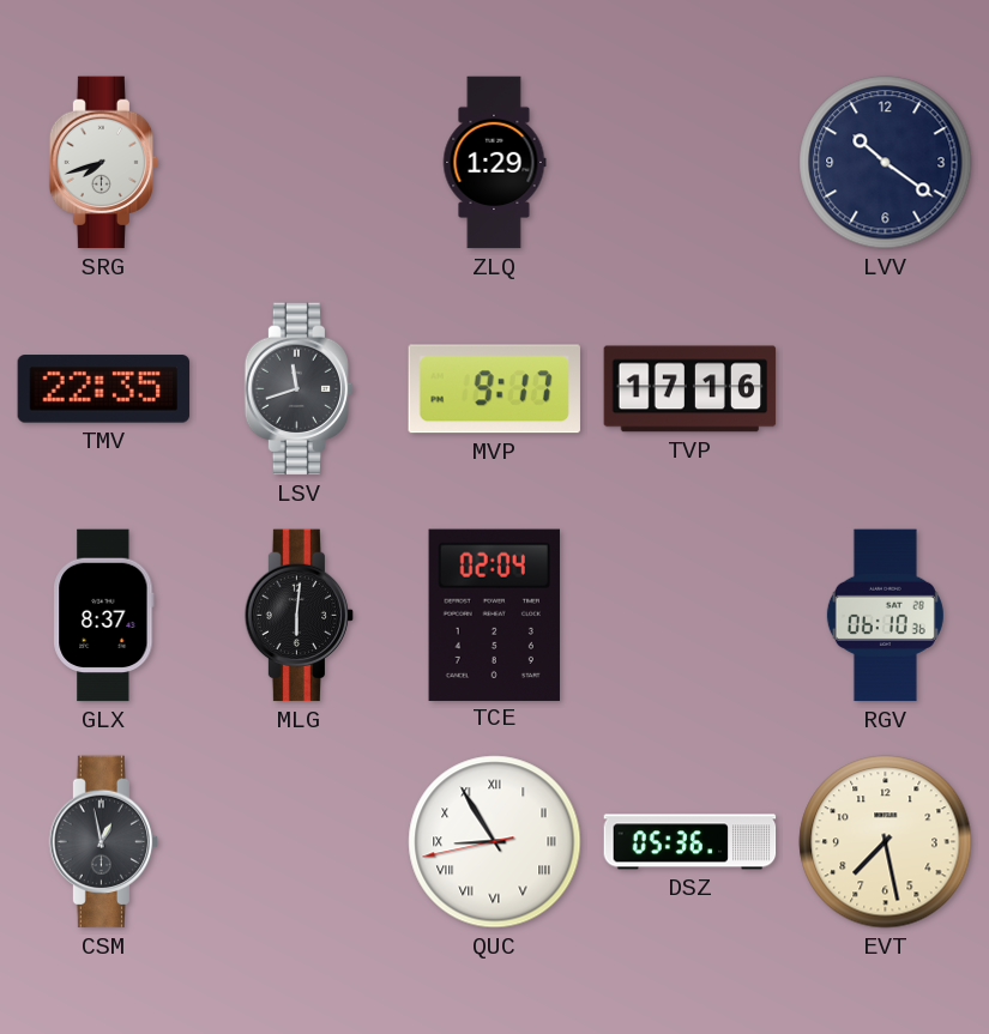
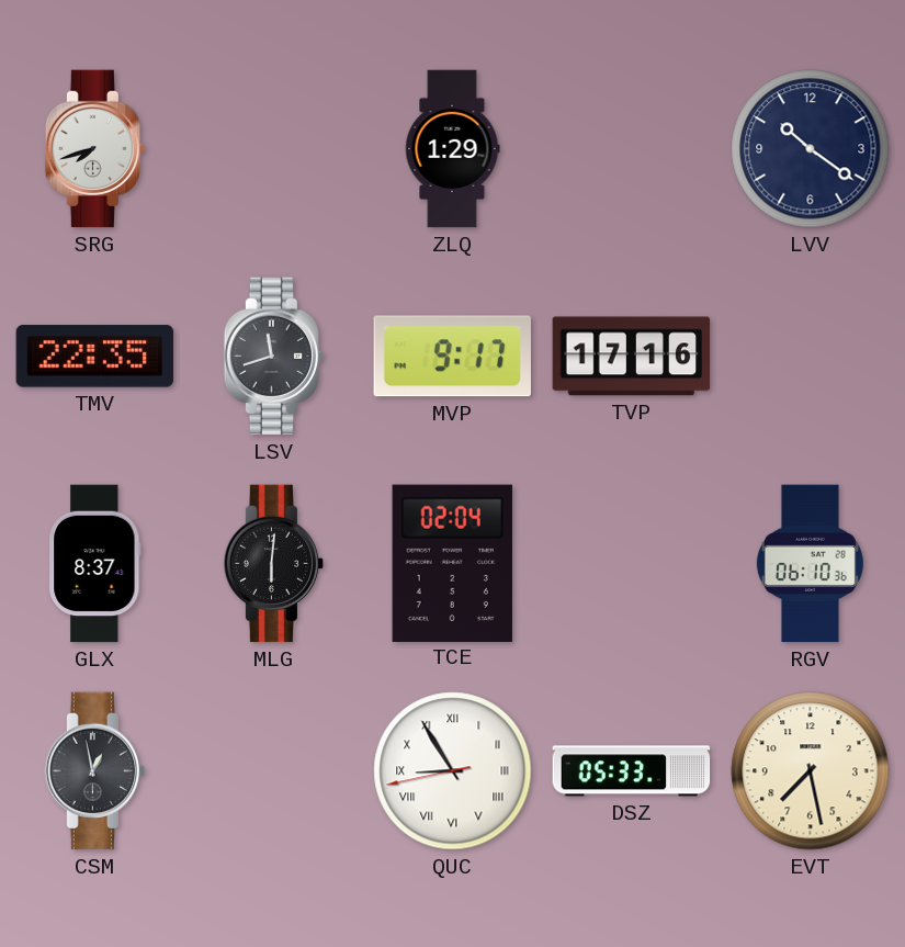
DSZ: 05:36 -> 05:33
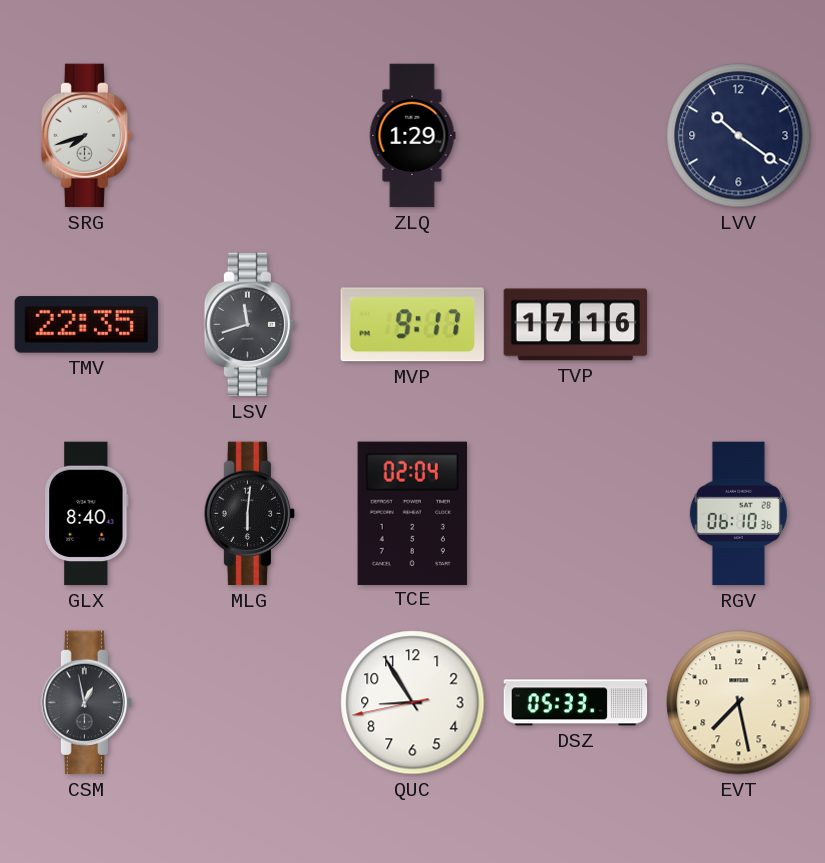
GLX: 8:37 -> 8:40
QUC numerals: Roman -> Arabic
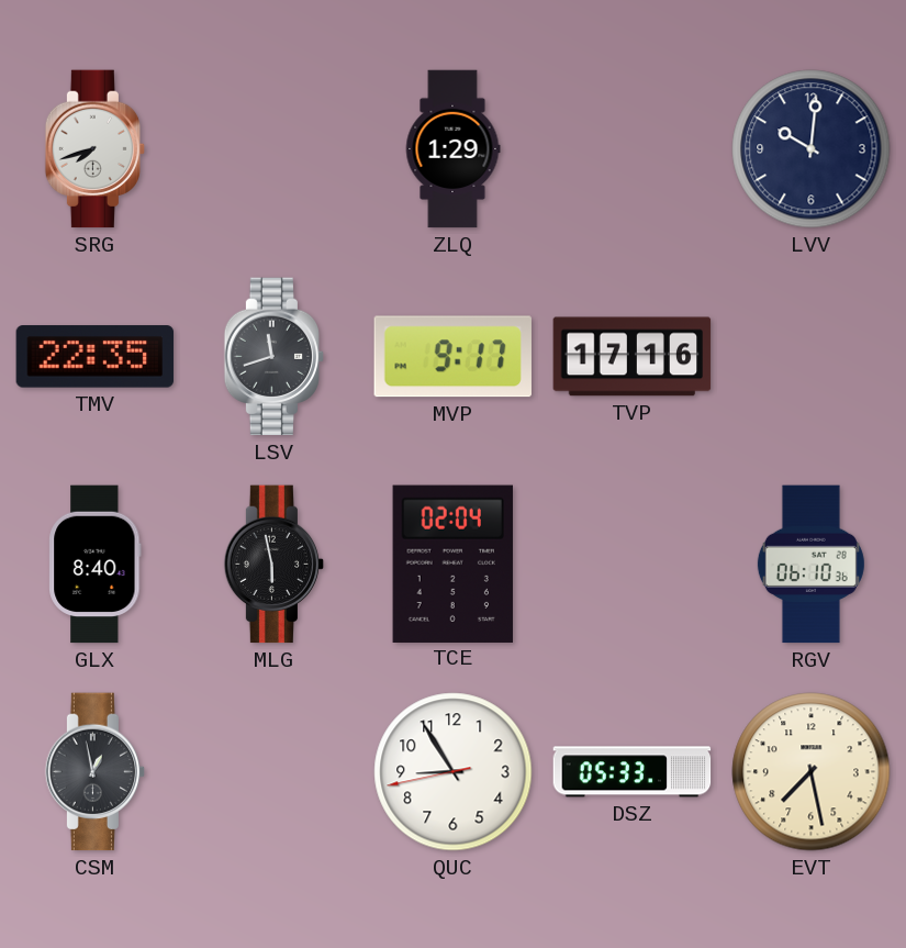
LVV: 10:21 -> 10:01
MLG: 6:01 -> 5:58
